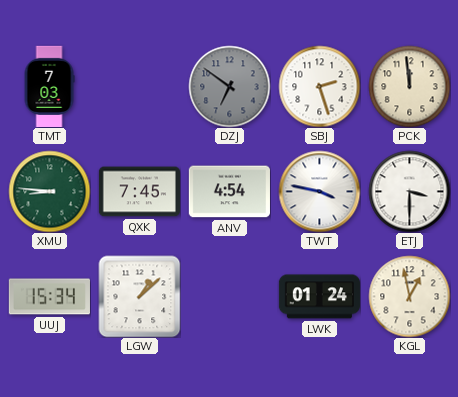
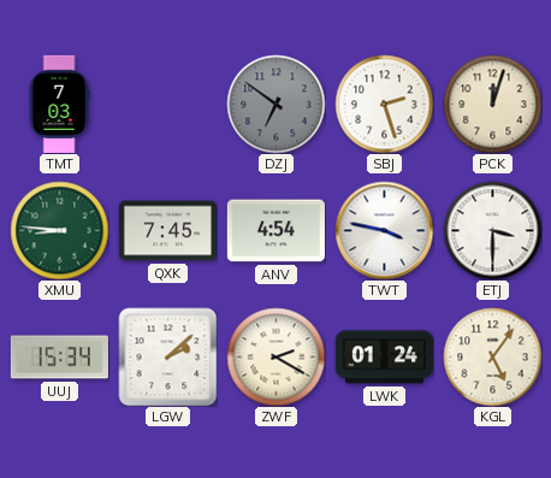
PCK: 11:59 -> 12:03
LGW: 1:08 -> 2:08
ZWF: none -> 2:20
KGL: 12:58 -> 5:06
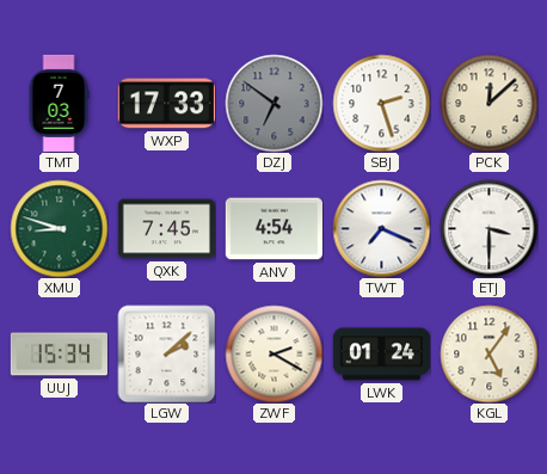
WXP: none -> 17:33
PCK: 12:03 -> 12:08
XMU: 8:46 -> 8:48
TWT: 3:47 -> 7:19
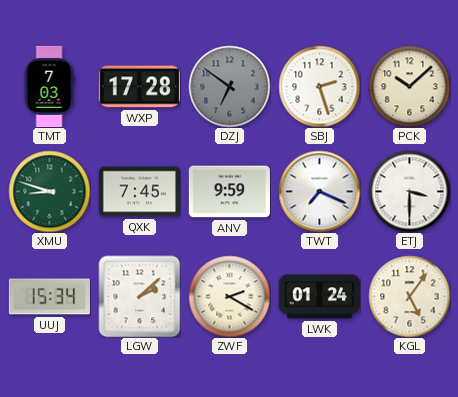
WXP: 17:33 -> 17:28
PCK: 12:08 -> 10:08
ANV: 4:54 -> 9:59
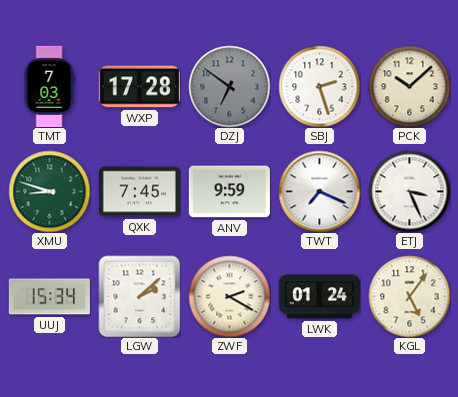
ETJ: 3:30 -> 3:26
